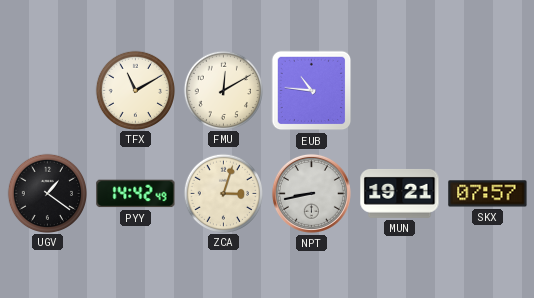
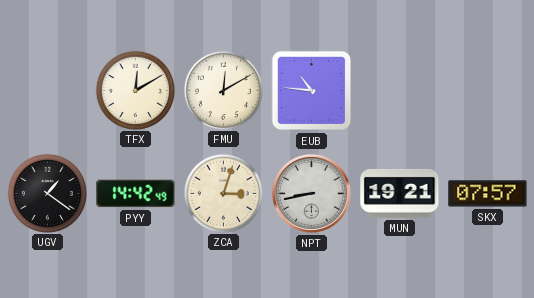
TFX: 11:10 -> 12:10
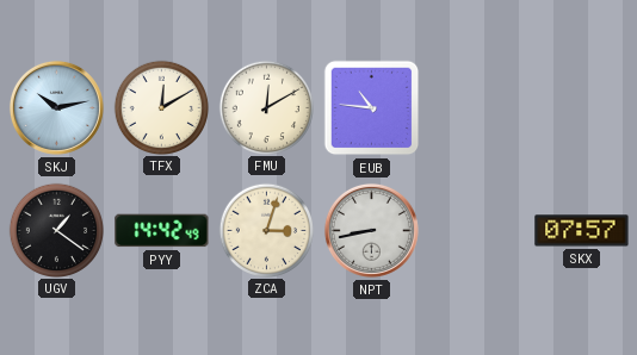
SKJ: none -> 10:13
MUN: 19:21 -> none
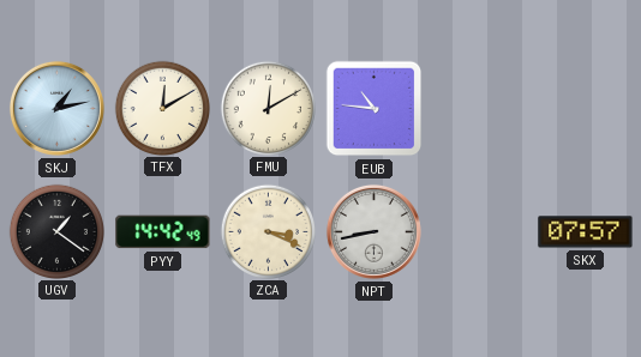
SKJ: 10:13 -> 1:13
ZCA: 3:03 -> 3:19
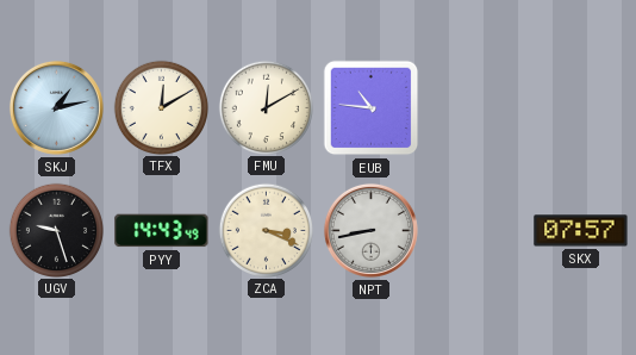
UGV: 1:21 -> 9:27
PYY: 14:42 -> 14:43
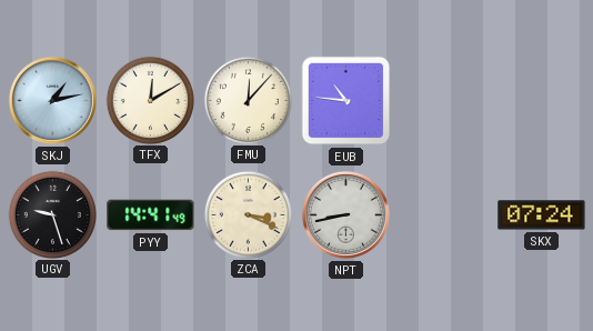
FMU: 12:10 -> 12:07
PYY: 14:43 -> 14:41
SKX: 07:57 -> 07:24
